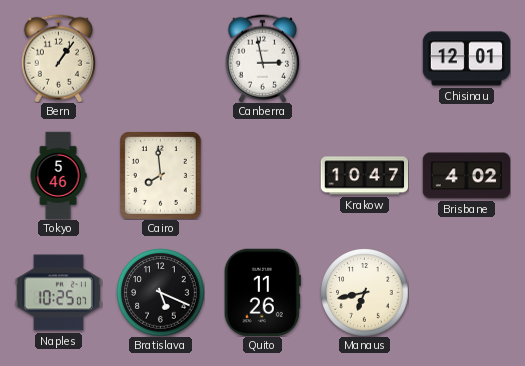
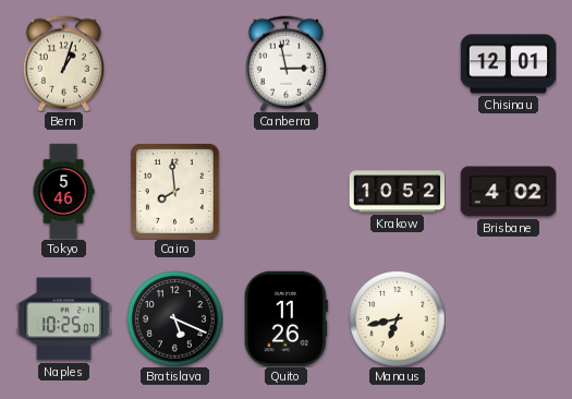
Bern: 1:06 -> 1:03
Krakow: 10:47 -> 10:52
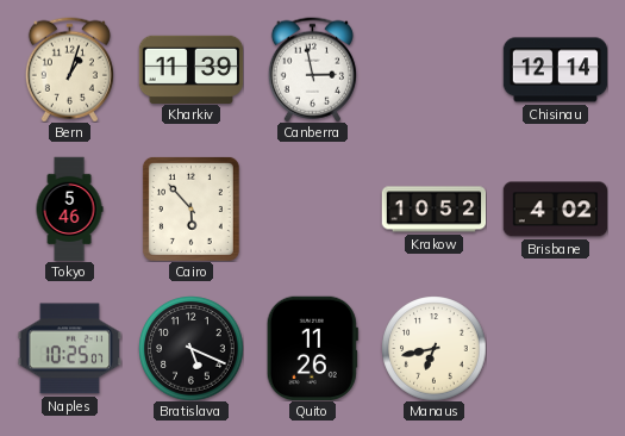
Kharkiv: none -> 11:39
Chisinau: 12:01 -> 12:14
Cairo: 7:59 -> 5:53
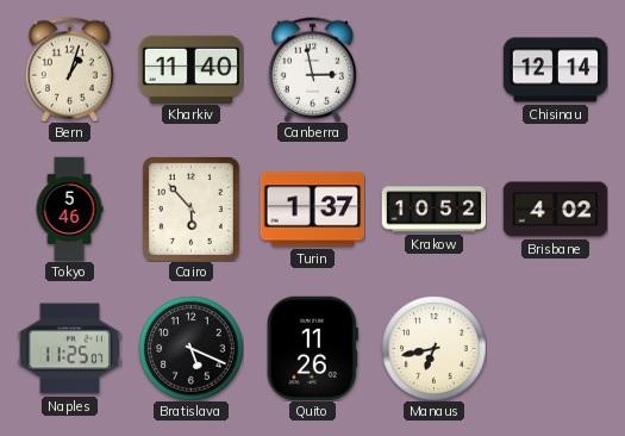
Kharkiv: 11:39 -> 11:40
Turin: none -> 1:37
Naples: 10:25 -> 11:25
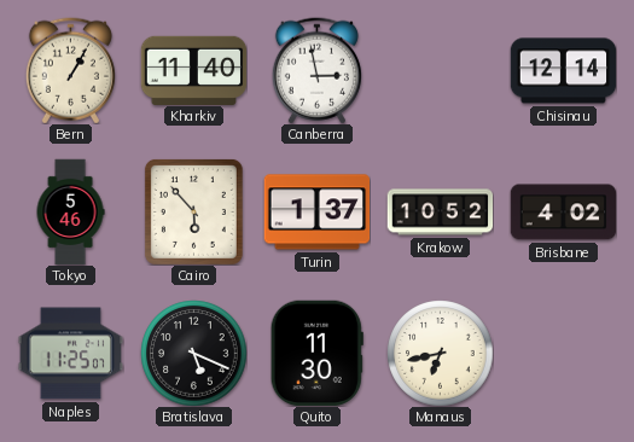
Bern: 1:03 -> 1:05
Quito: 11:26 -> 11:30
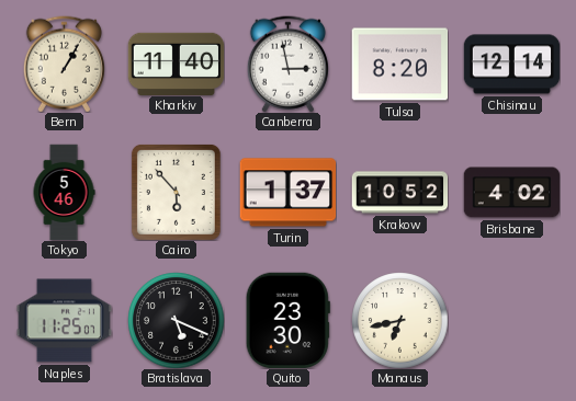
Tulsa: none -> 8:20
Quito: 11:30 -> 23:30
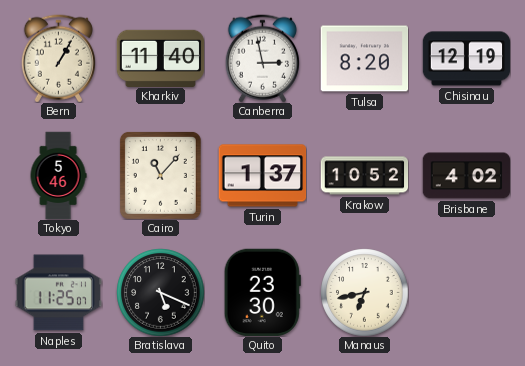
Chisinau: 12:14 -> 12:19
Cairo: 5:53 -> 11:07
